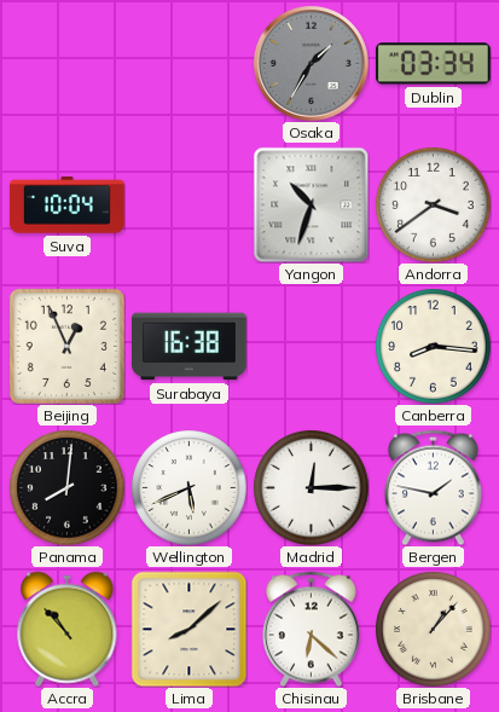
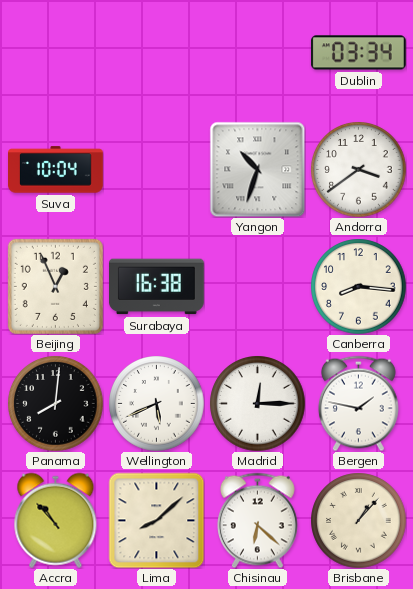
Osaka: 1:35 -> none
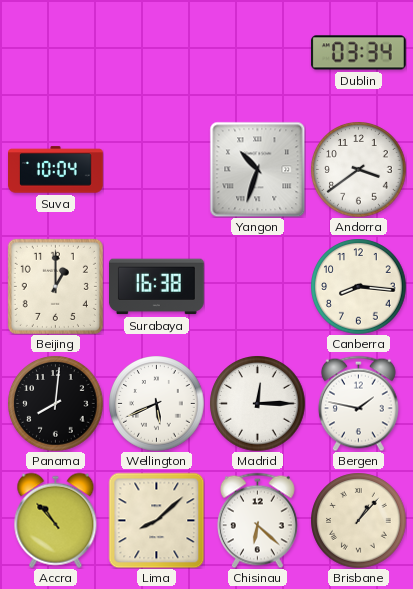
Beijing: 12:56 -> 1:00
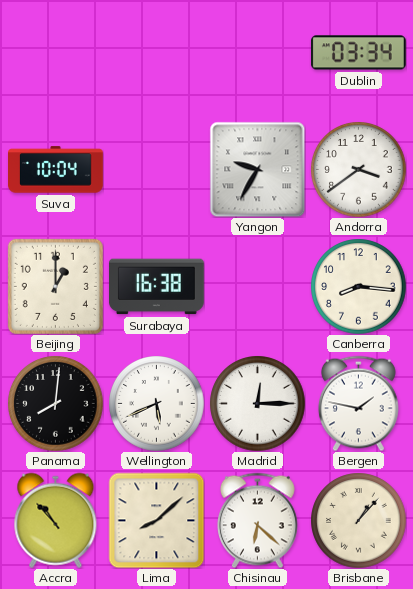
Yangon: 10:33 -> 9:35
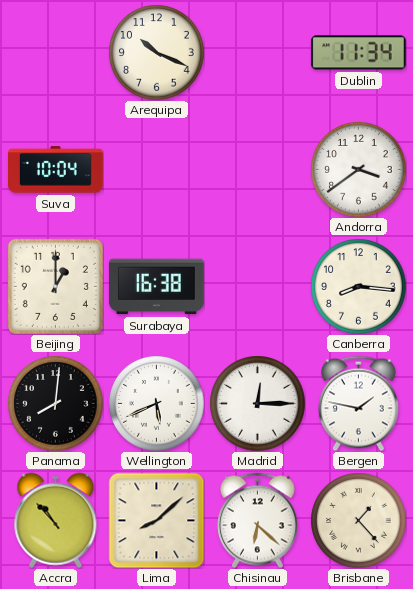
Arequipa: none -> 10:19
Dublin: 03:34 -> 11:34
Yangon: 9:35 -> none
Brisbane: 1:07 -> 1:23
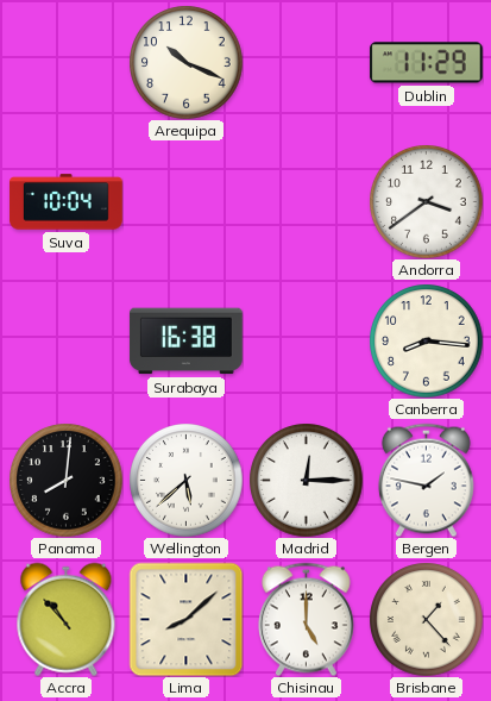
Dublin: 11:34 -> 11:29
Beijing: 1:00 -> none
Wellington: 5:41 -> 5:38
Chisinau: 6:22 -> 5:00
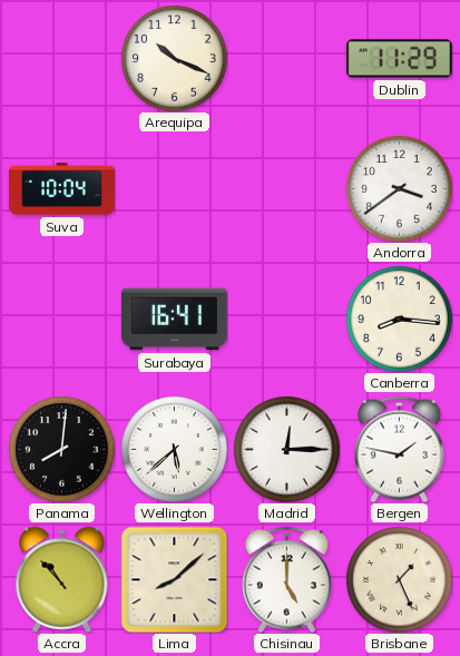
Surabaya: 16:38 -> 16:41
Brisbane: 1:23 -> 1:26
